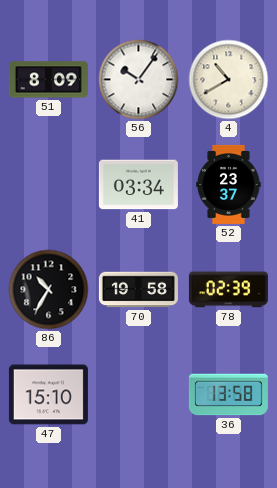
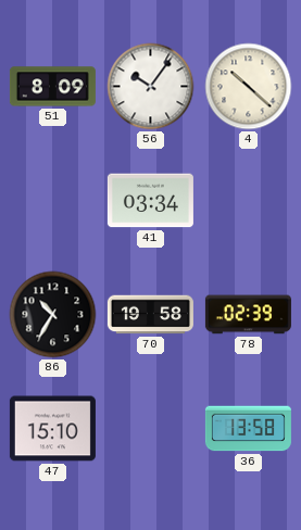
4: 10:40 -> 10:22
52: 23:37 -> none
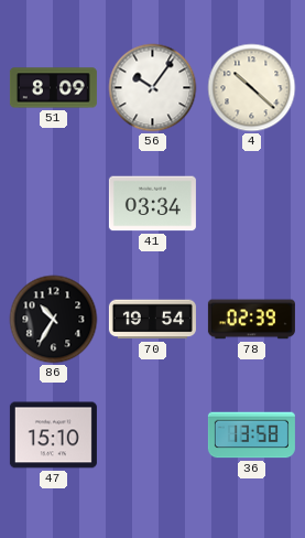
70: 19:58 -> 19:54
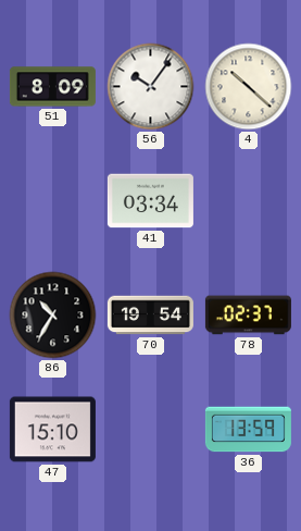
78: 02:39 -> 02:37
36: 13:58 -> 13:59
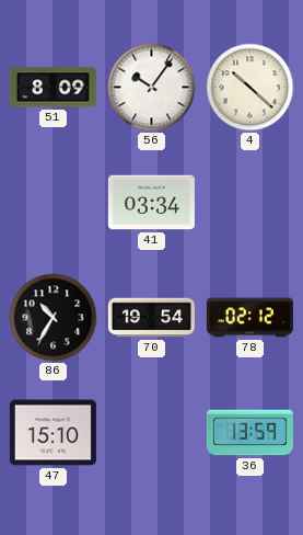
78: 02:37 -> 02:12
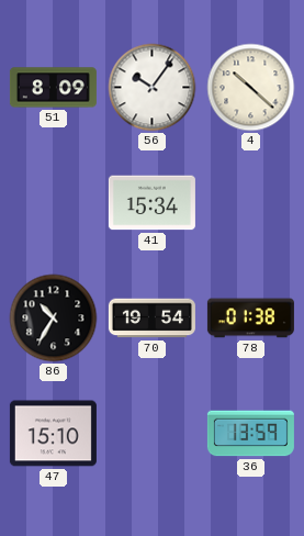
41: 03:34 -> 15:34
78: 02:12 -> 01:38
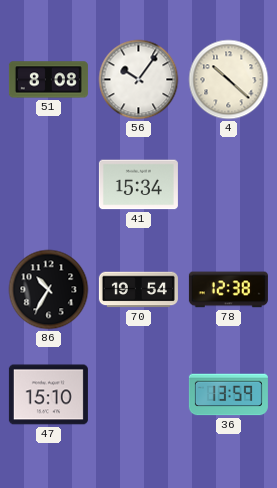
51: 8:09 -> 8:08
78: 01:38 -> 12:38
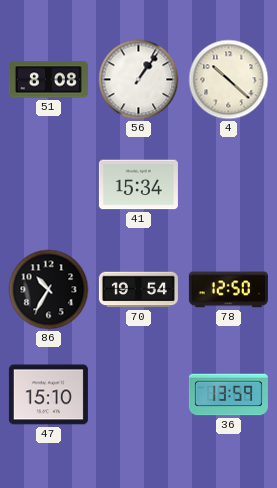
56: 10:06 -> 1:06
78: 12:38 -> 12:50
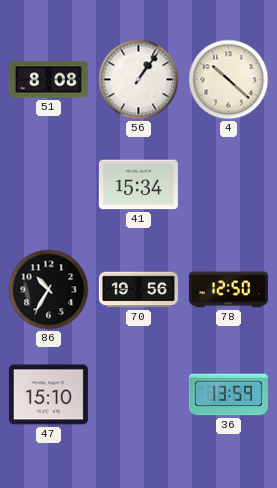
70: 19:54 -> 19:56
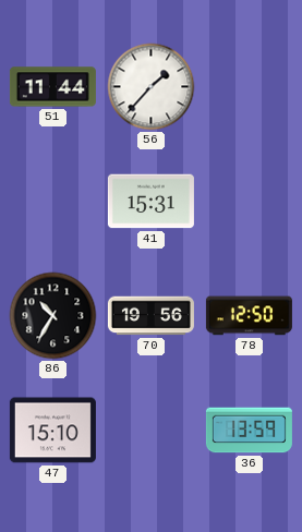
51: 8:08 -> 11:44
56: 1:06 -> 1:37
4: 10:22 -> none
41: 15:34 -> 15:31
